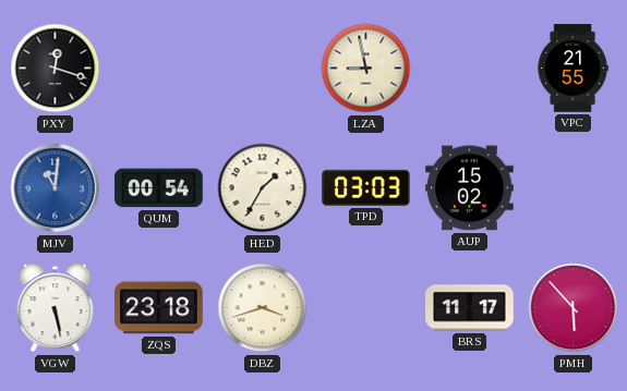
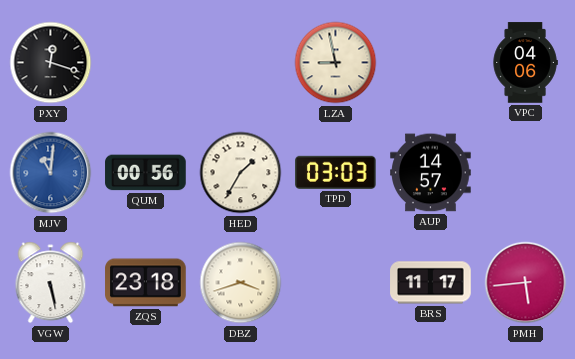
VPC: 21:55 -> 04:06
QUM: 00:54 -> 00:56
AUP: 15:02 -> 14:57
PMH: 5:53 -> 5:44
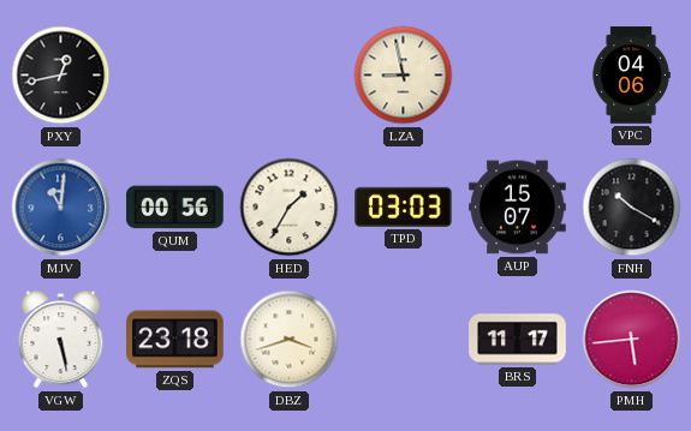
PXY: 12:18 -> 12:43
AUP: 14:57 -> 15:07
FNH: none -> 10:20
